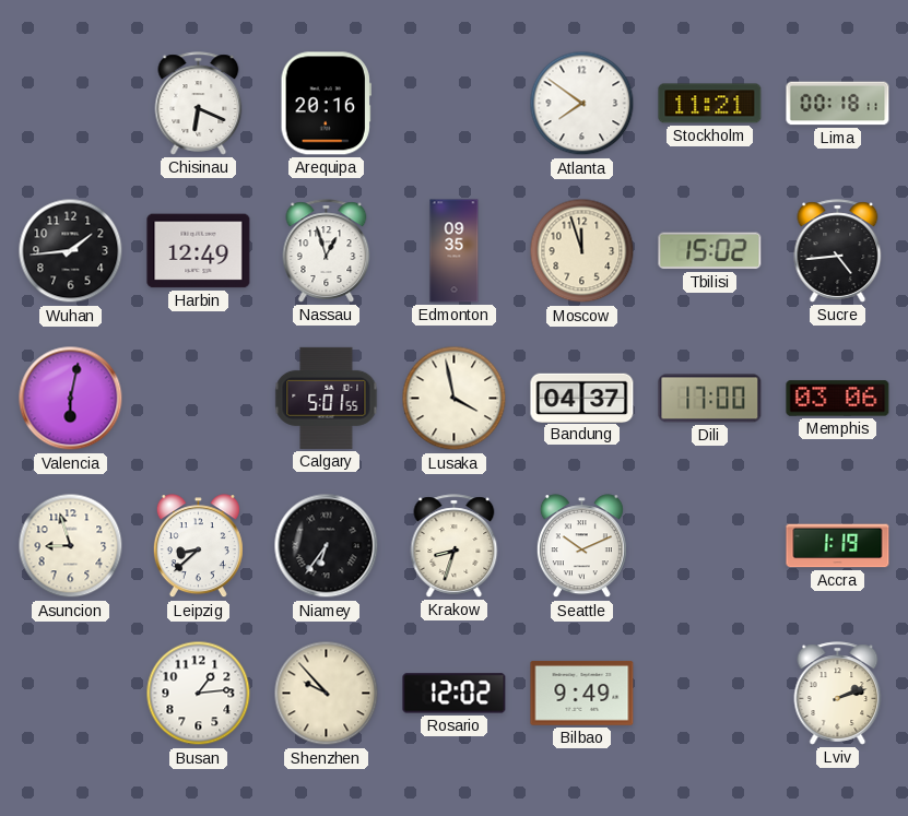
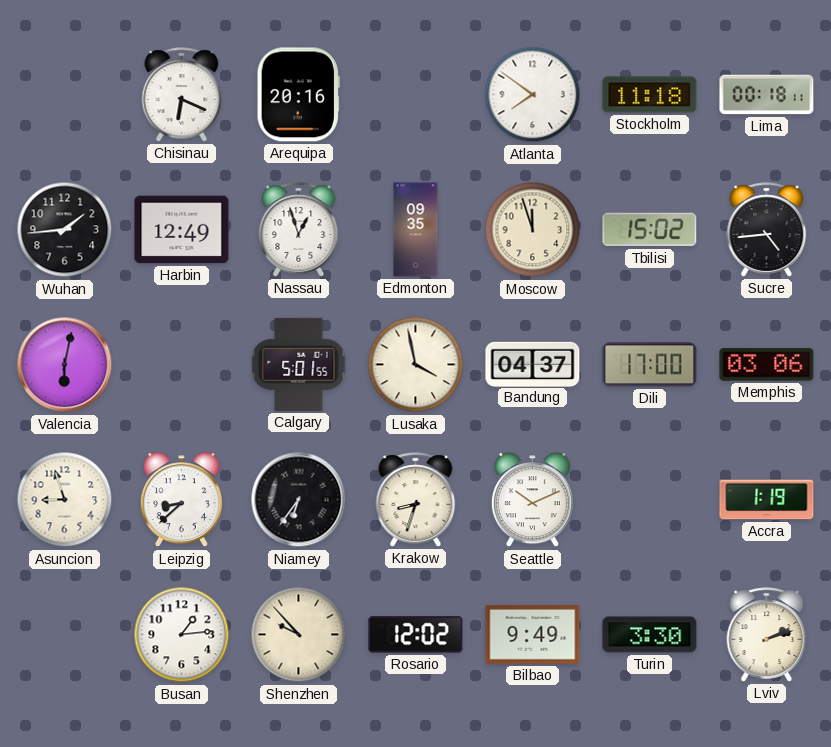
Stockholm: 11:21 -> 11:18
Turin: none -> 3:30
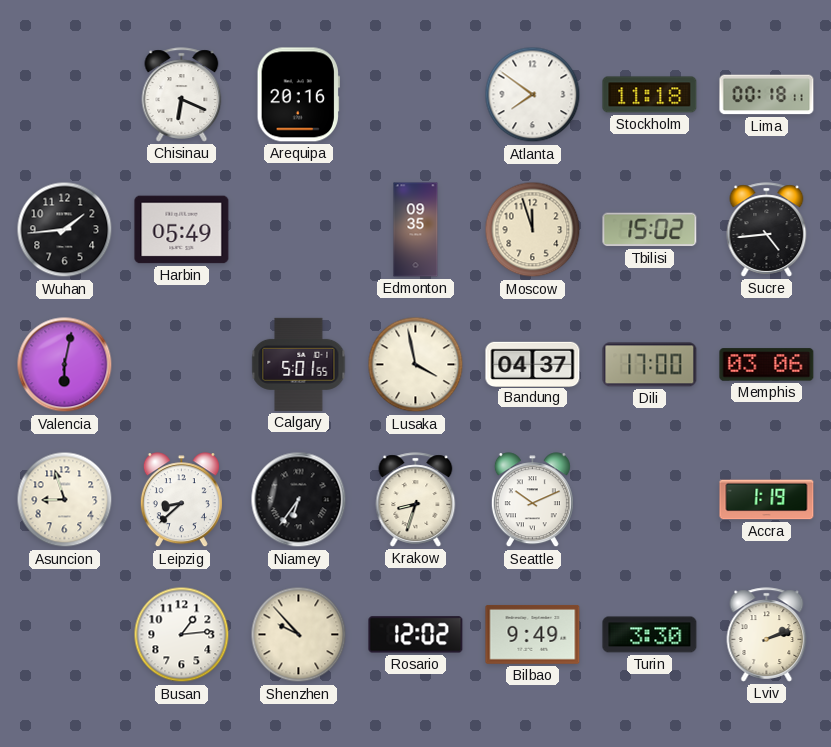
Harbin: 12:49 -> 05:49
Nassau: 12:57 -> none
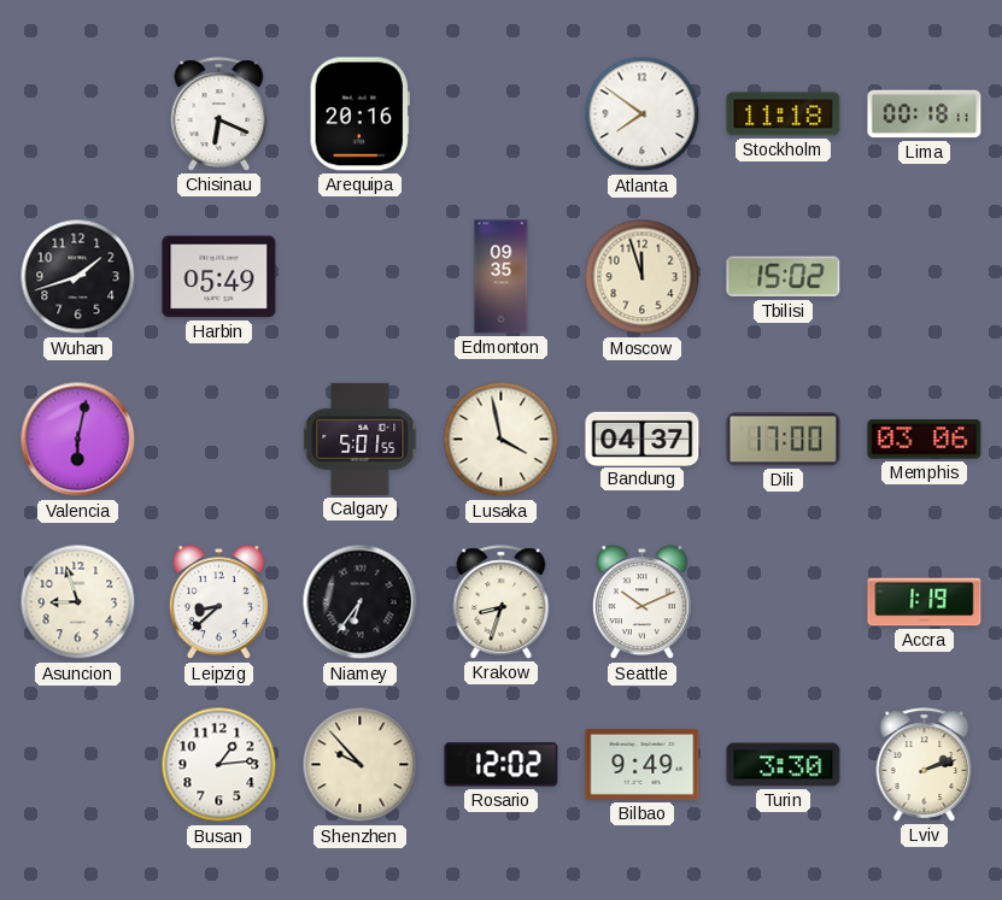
Wuhan: 1:44 -> 1:42
Sucre: 4:44 -> none
